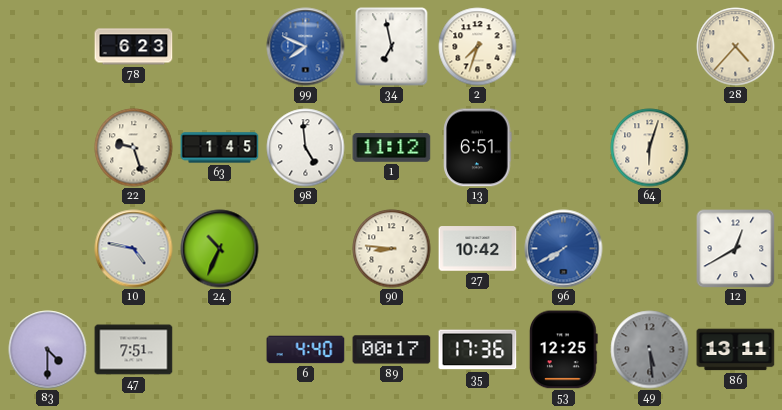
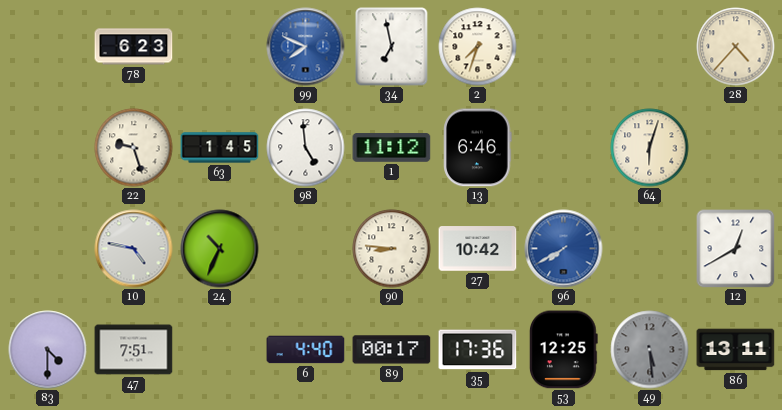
13: 6:51 -> 6:46
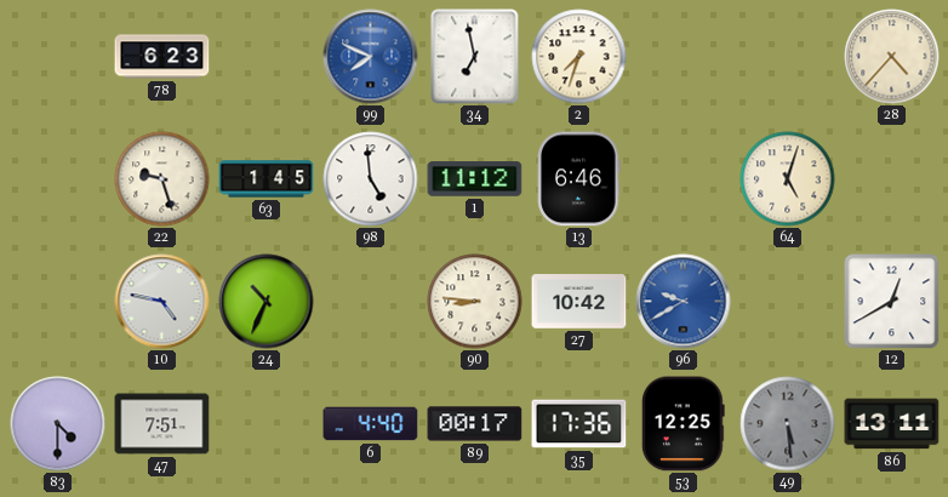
64: 6:03 -> 5:03
96: 7:40 -> 9:40
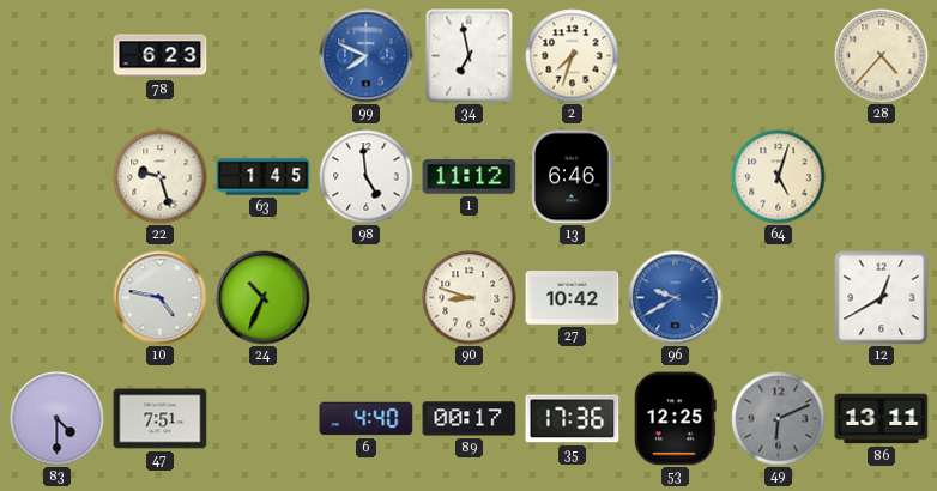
90: 8:46 -> 8:48
49: 5:29 -> 6:11
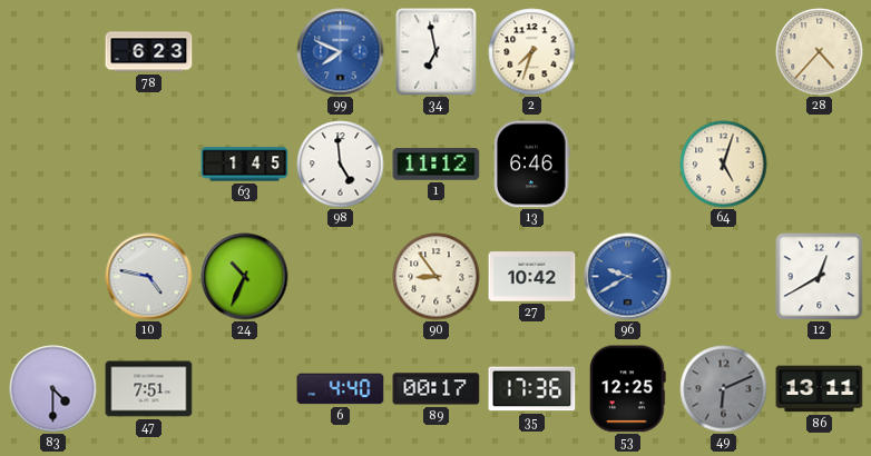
22: 9:27 -> none
90: 8:48 -> 8:54
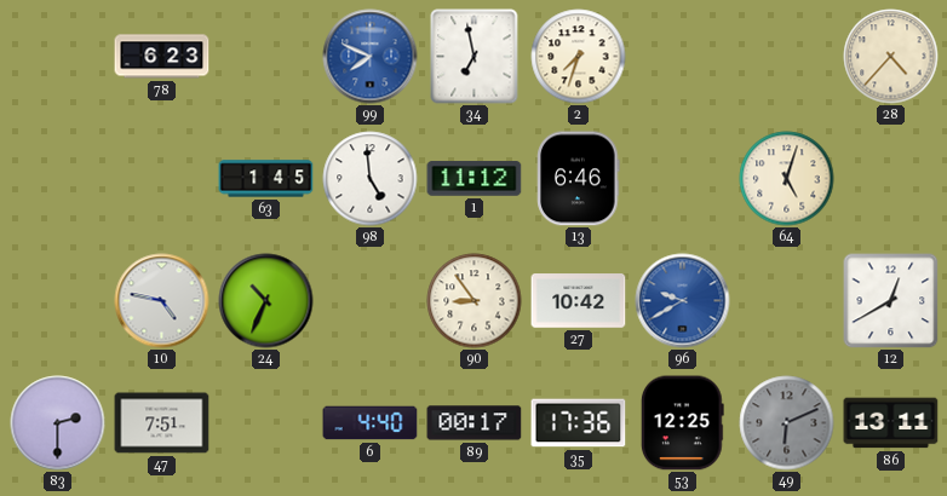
83: 4:30 -> 2:30
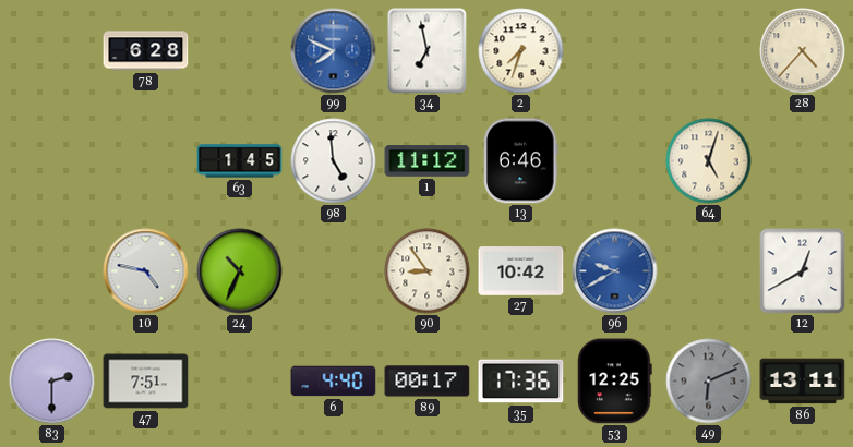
78: 6:23 -> 6:28
